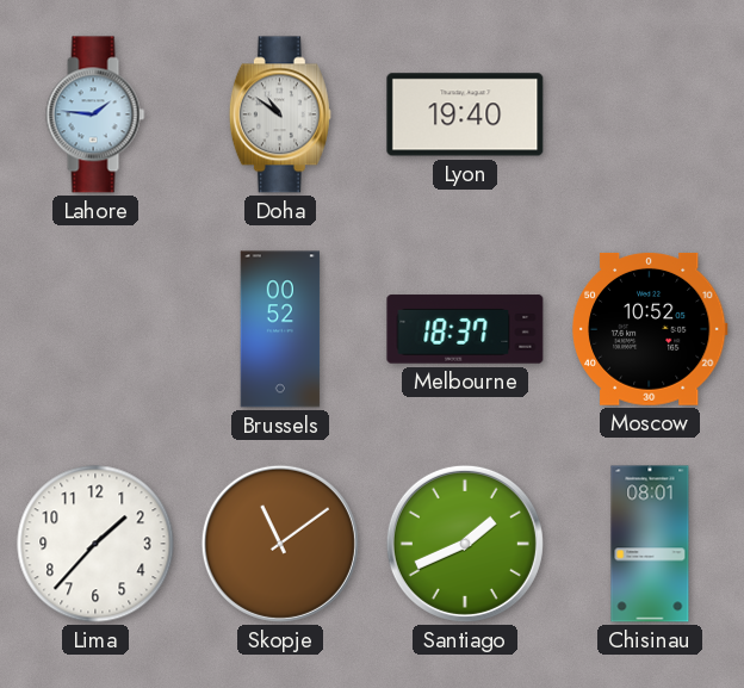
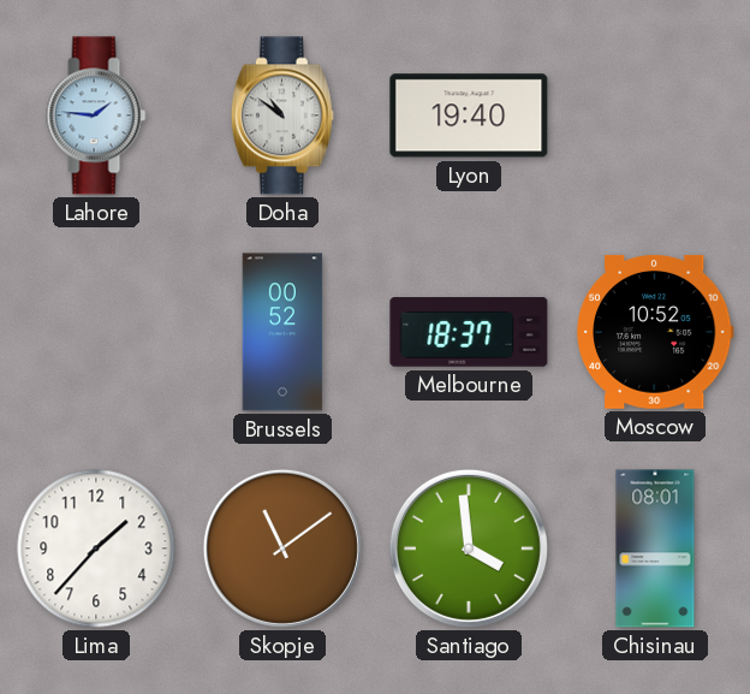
Santiago: 1:41 -> 3:59
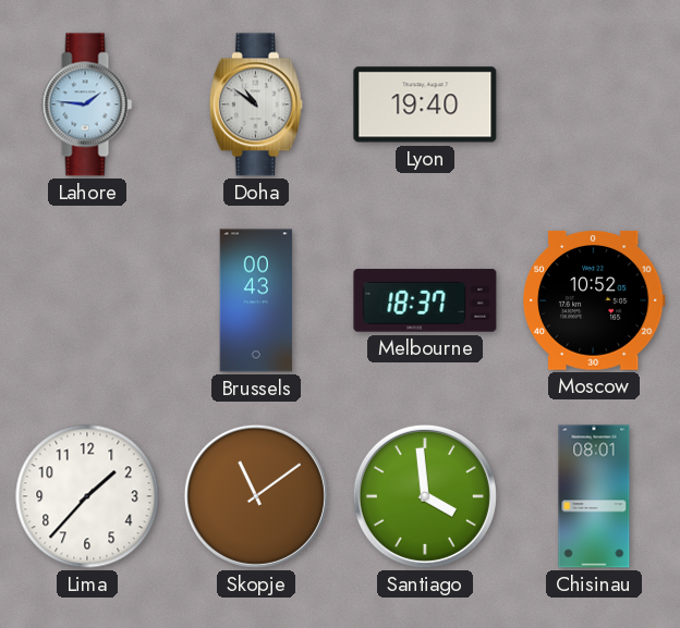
Brussels: 00:52 -> 00:43
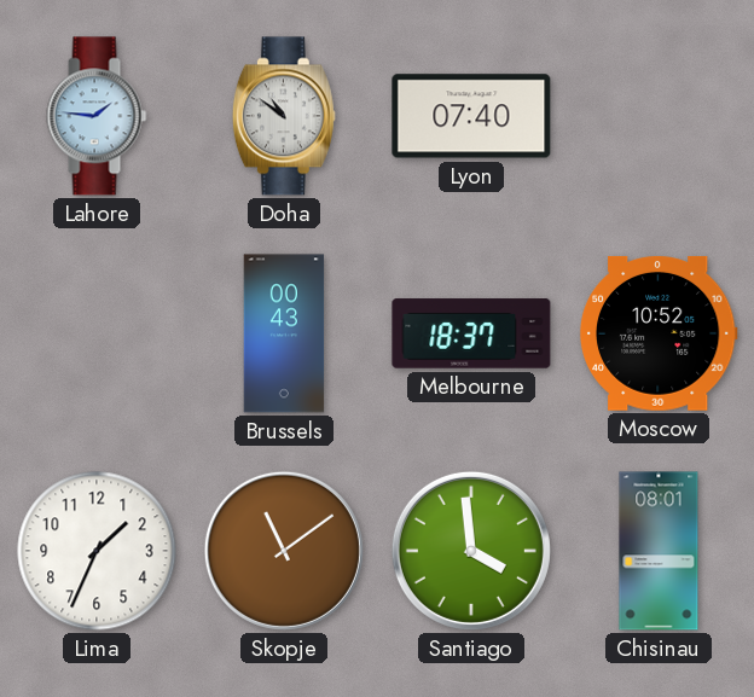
Lyon: 19:40 -> 07:40
Lima: 1:37 -> 1:34
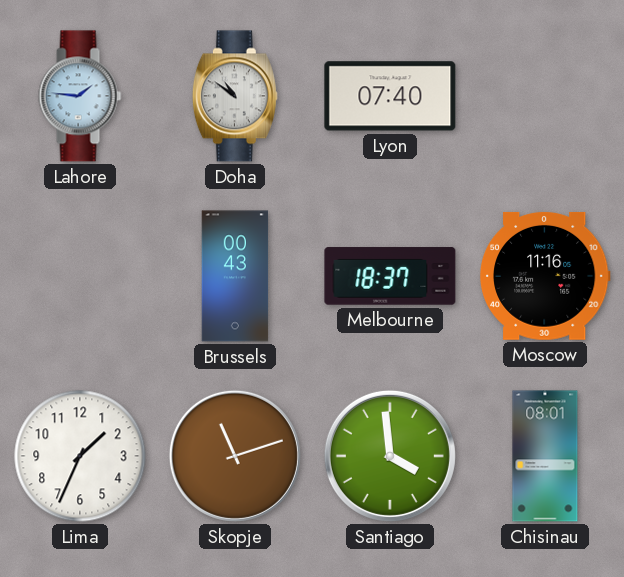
Moscow: 10:52 -> 11:16
Skopje: 11:09 -> 11:12
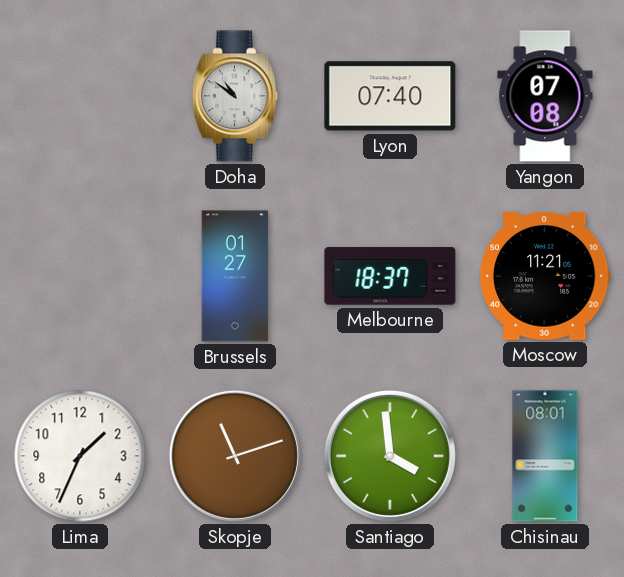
Lahore: 1:46 -> none
Yangon: none -> 07:08
Brussels: 00:43 -> 01:27
Moscow: 11:16 -> 11:21
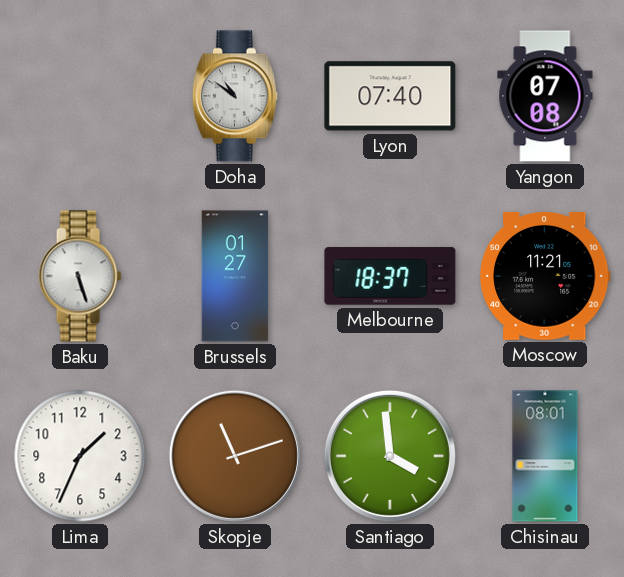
Baku: none -> 5:27
